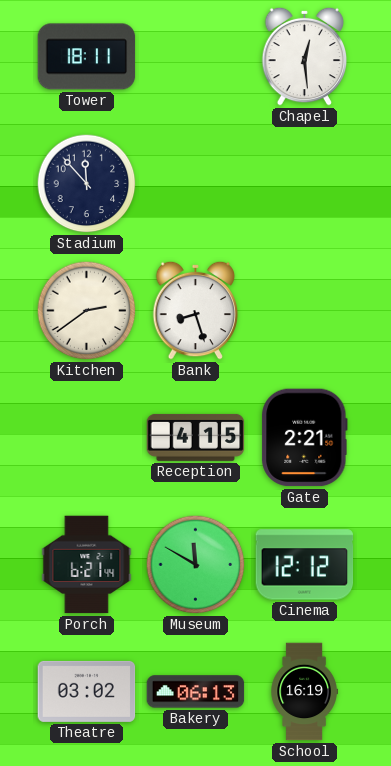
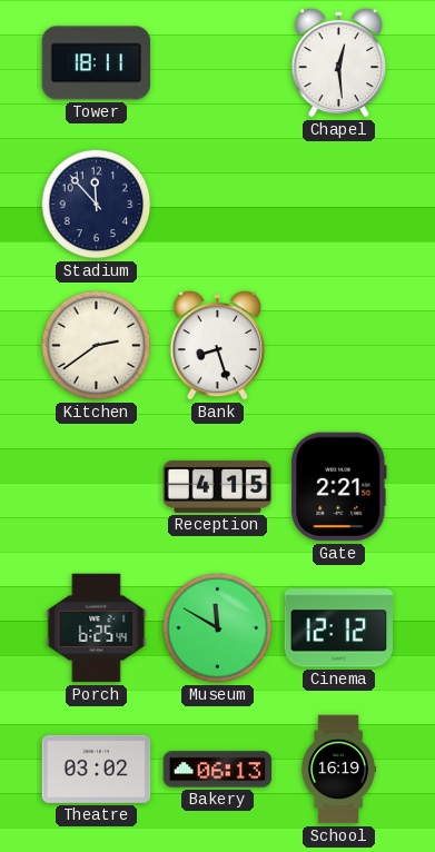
Porch: 6:21 -> 6:25
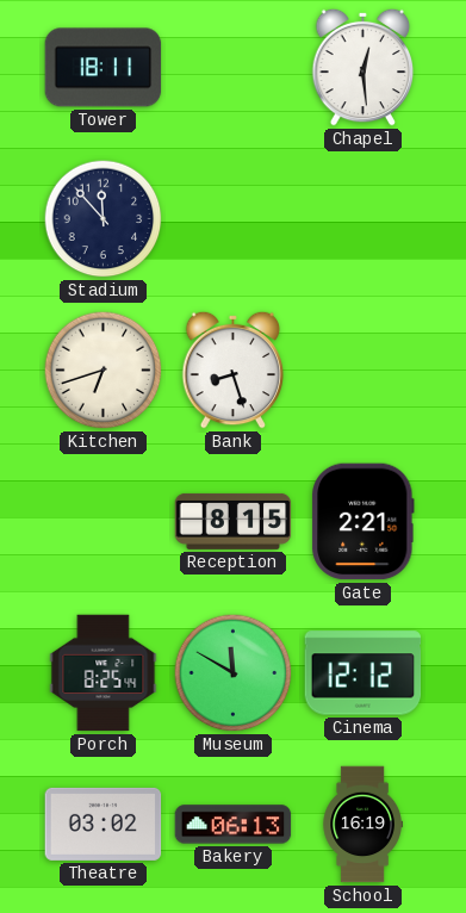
Kitchen: 2:39 -> 6:42
Reception: 4:15 -> 8:15
Porch: 6:25 -> 8:25
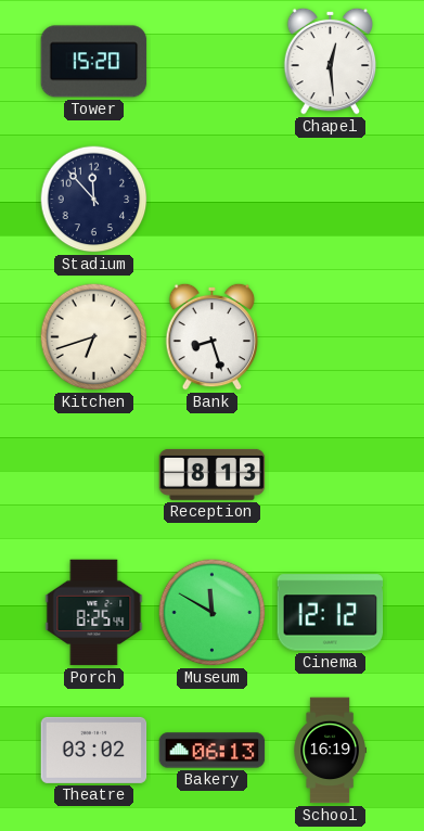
Tower: 18:11 -> 15:20
Reception: 8:15 -> 8:13
Gate: 2:21 -> none
